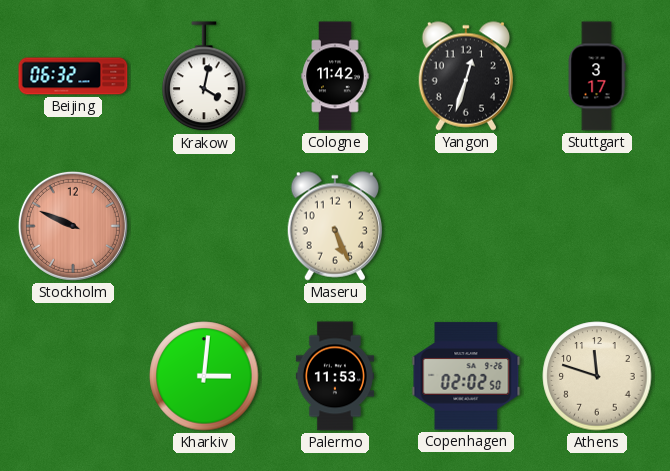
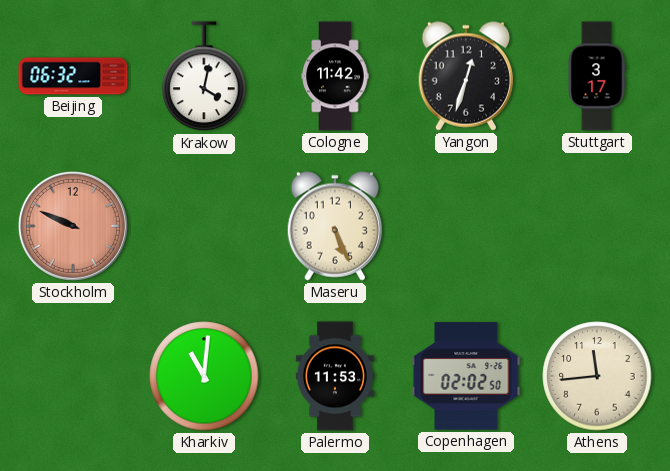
Kharkiv: 3:01 -> 11:01
Athens: 11:48 -> 11:44
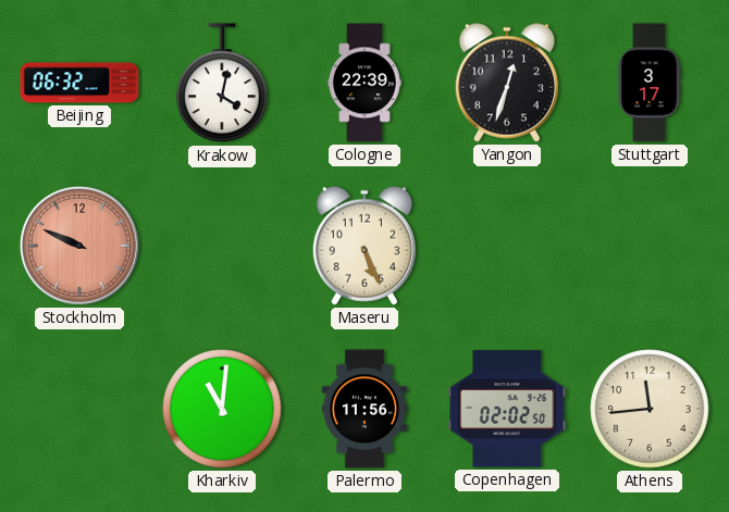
Cologne: 11:42 -> 22:39
Palermo: 11:53 -> 11:56
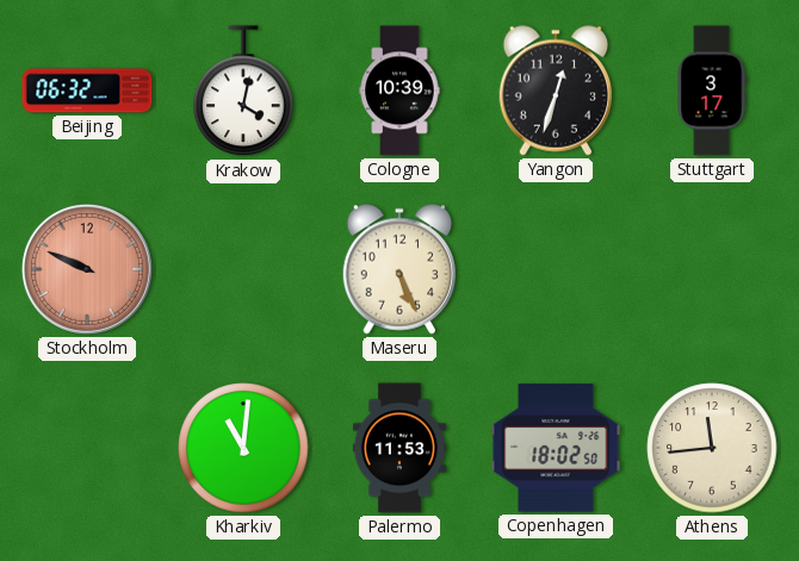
Cologne: 22:39 -> 10:39
Palermo: 11:56 -> 11:53
Copenhagen: 02:02 -> 18:02
